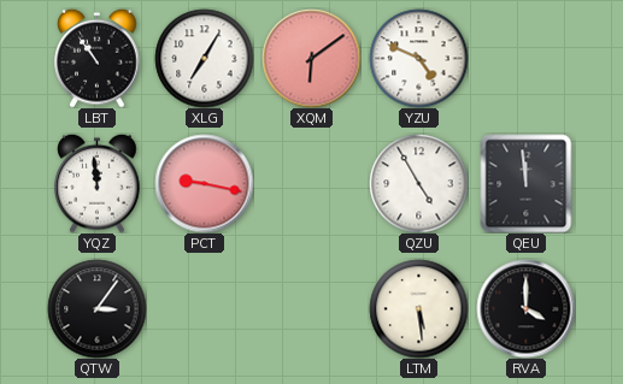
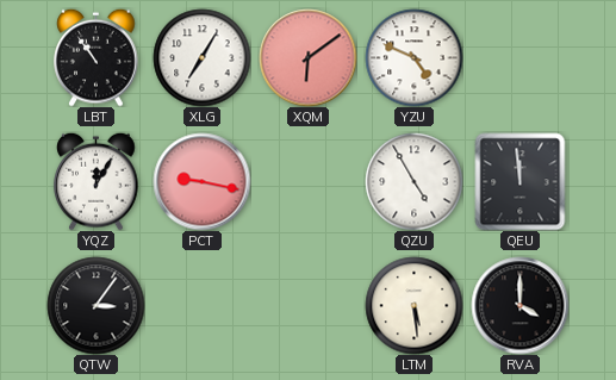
YQZ: 11:59 -> 12:05
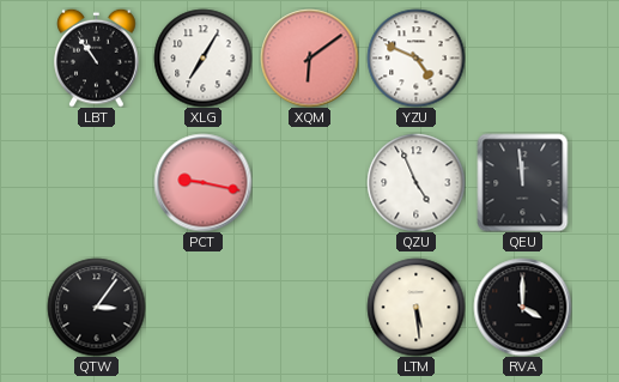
YQZ: 12:05 -> none
QZU: 4:55 -> 4:56
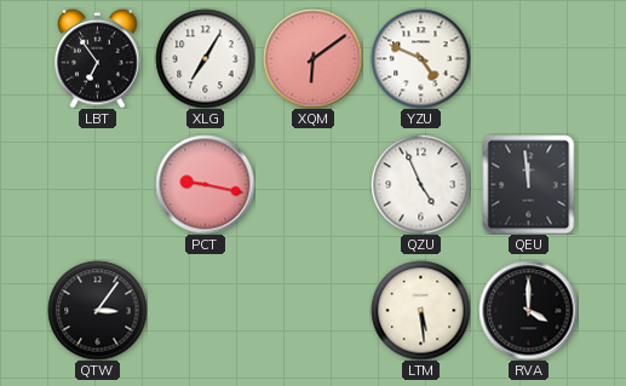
LBT: 10:54 -> 6:54
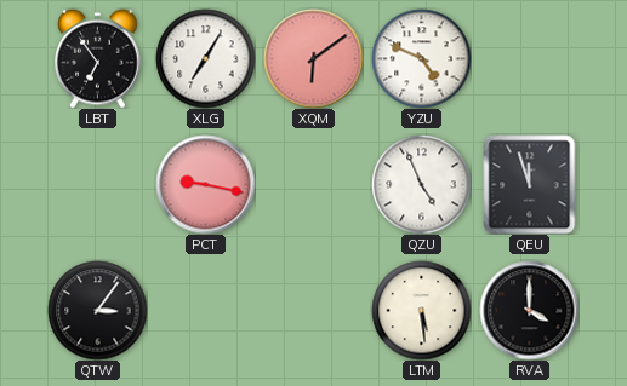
QEU: 11:59 -> 11:57
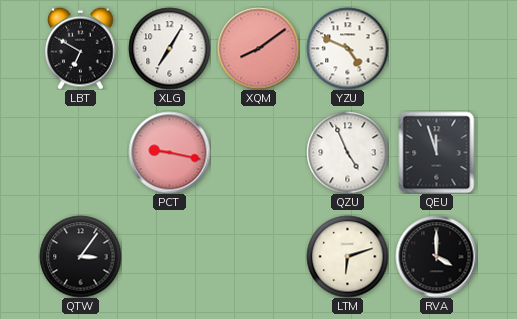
LBT: 6:54 -> 6:50
XQM: 6:09 -> 8:09
LTM: 5:29 -> 6:12
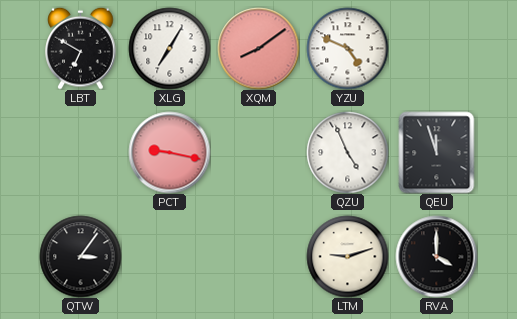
LTM: 6:12 -> 9:12
